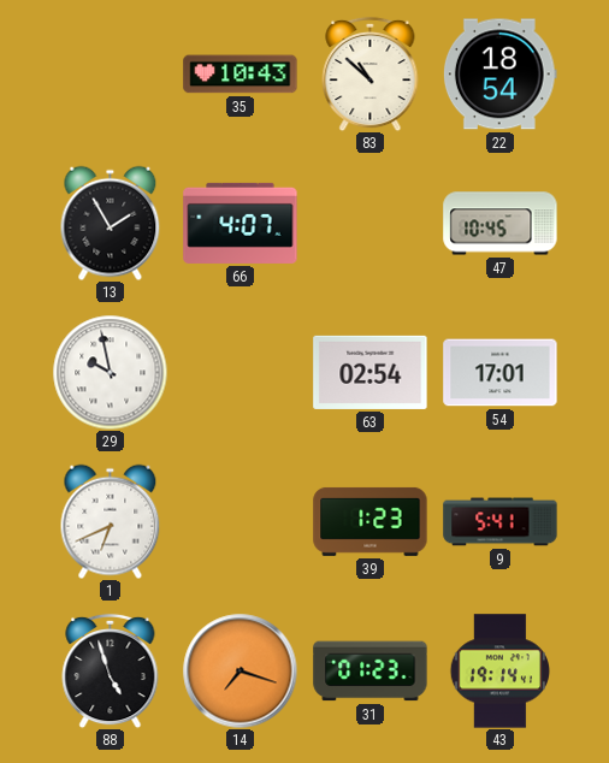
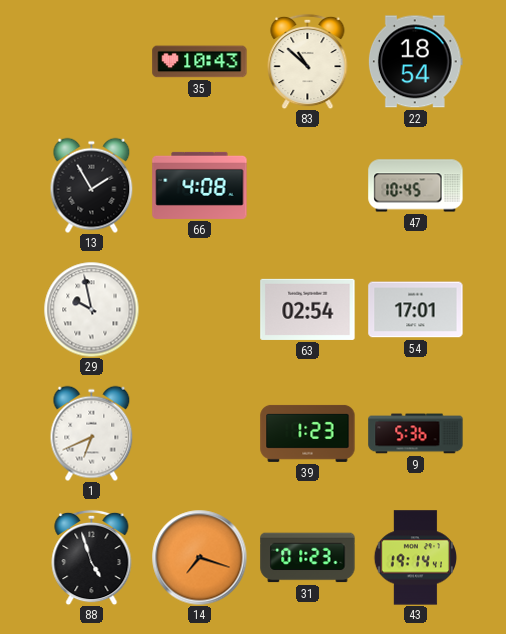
66: 4:07 -> 4:08
9: 5:41 -> 5:36
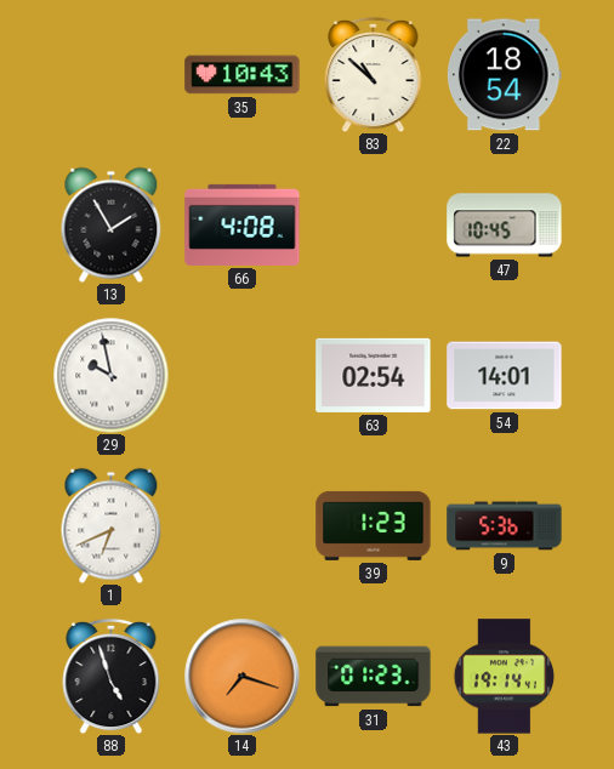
54: 17:01 -> 14:01
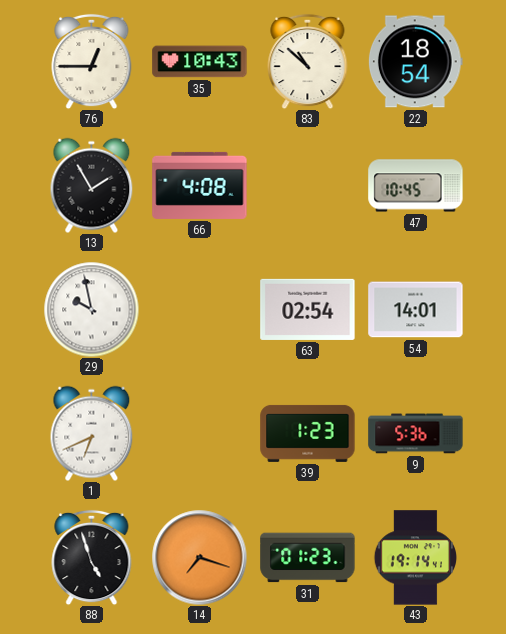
76: none -> 12:45
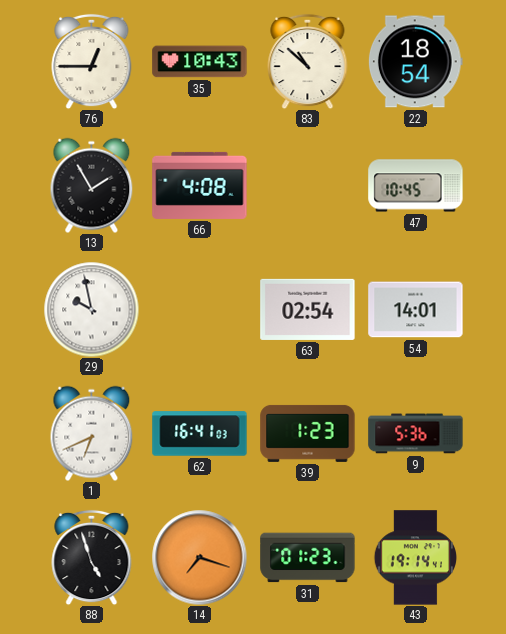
62: none -> 16:41
